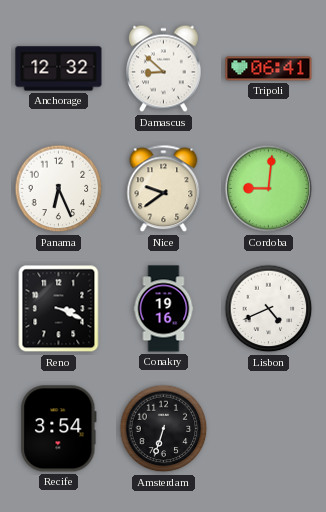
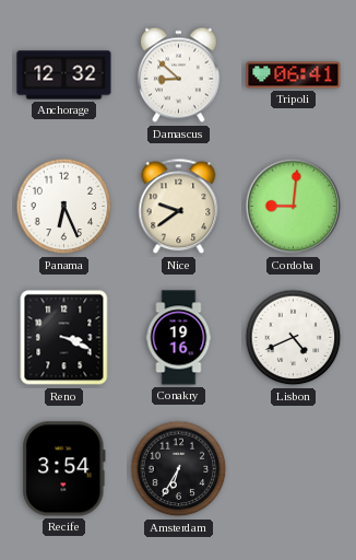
Amsterdam: 6:33 -> 6:35
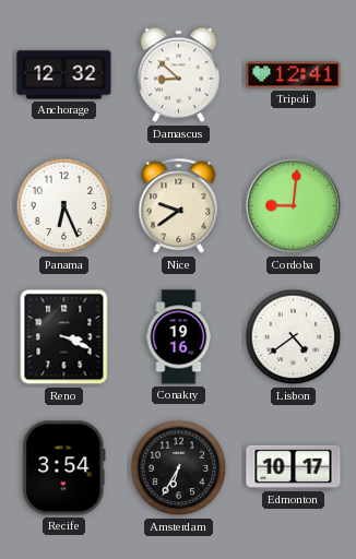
Tripoli: 06:41 -> 12:41
Lisbon: 4:41 -> 4:39
Edmonton: none -> 10:17
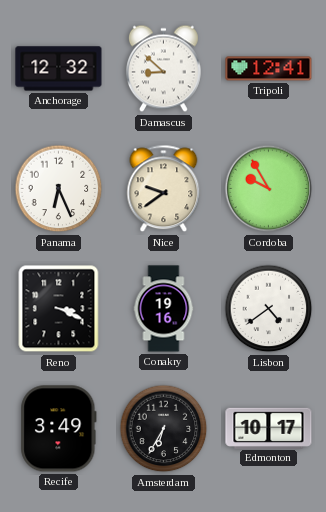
Cordoba: 9:01 -> 9:55
Recife: 3:54 -> 3:49
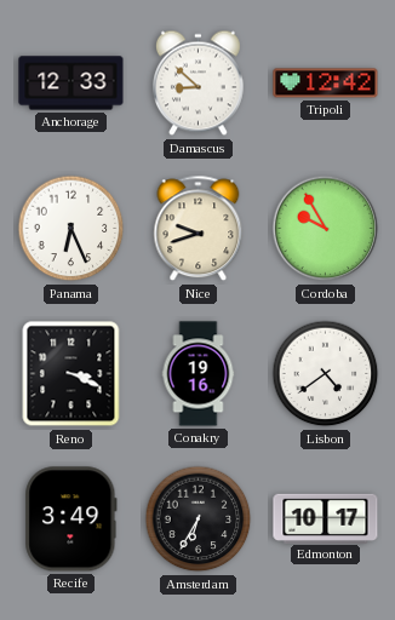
Anchorage: 12:32 -> 12:33
Tripoli: 12:41 -> 12:42
Nice: 9:39 -> 9:42
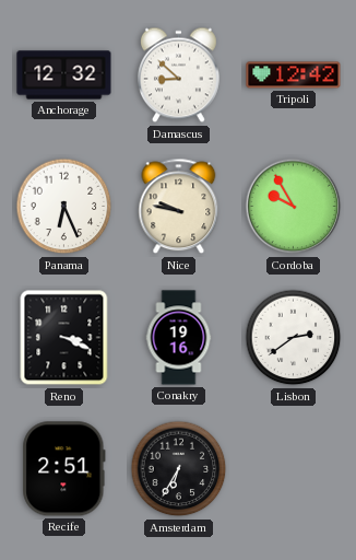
Anchorage: 12:33 -> 12:32
Nice: 9:42 -> 9:47
Lisbon: 4:39 -> 2:39
Recife: 3:49 -> 2:51
Edmonton: 10:17 -> none
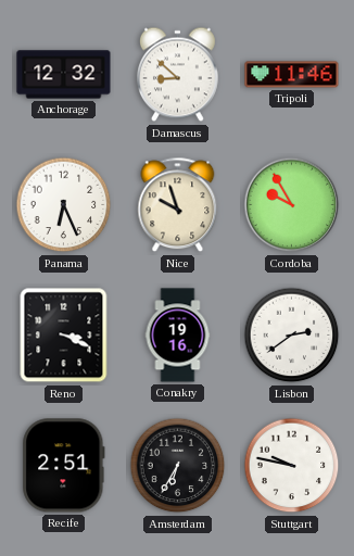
Tripoli: 12:42 -> 11:46
Nice: 9:47 -> 9:57
Stuttgart: none -> 9:47
